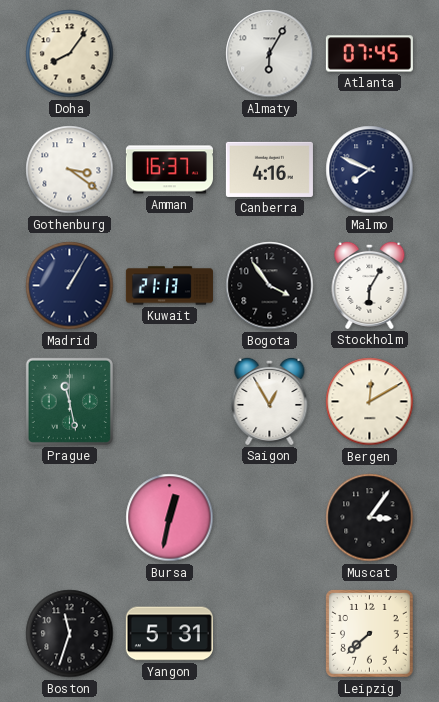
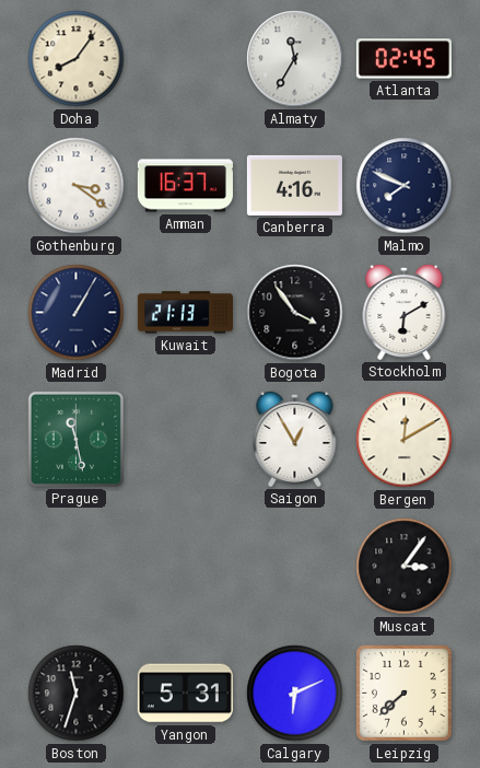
Almaty: 6:05 -> 11:35
Atlanta: 07:45 -> 02:45
Stockholm: 6:05 -> 6:10
Bursa: 12:32 -> none
Calgary: none -> 6:11
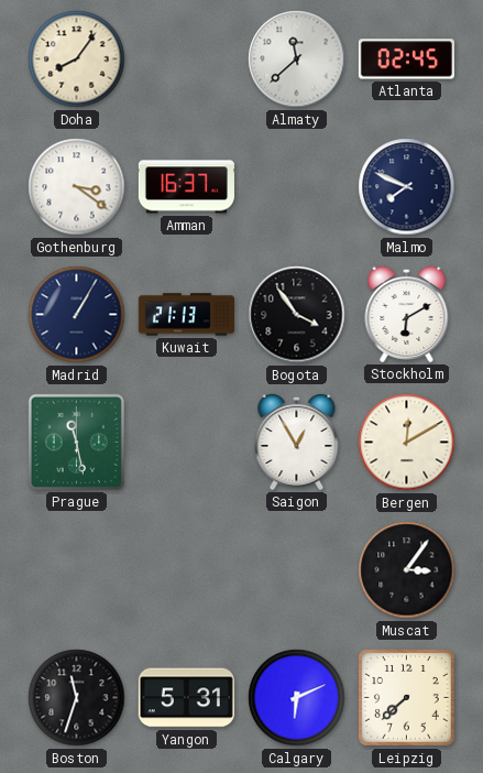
Almaty: 11:35 -> 11:38
Canberra: 4:16 -> none
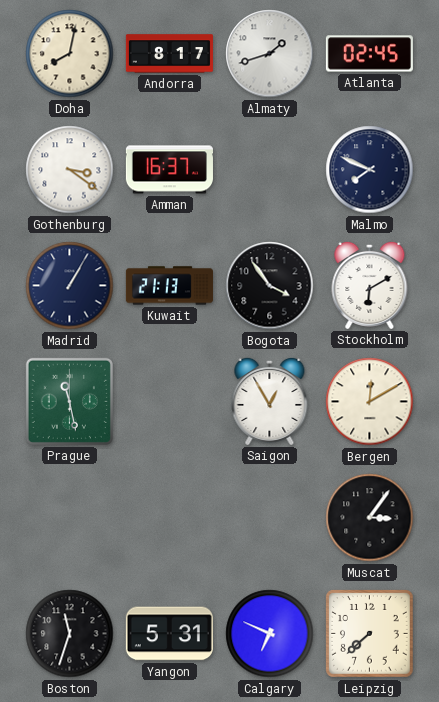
Doha: 8:06 -> 8:02
Andorra: none -> 8:17
Almaty: 11:38 -> 1:42
Calgary: 6:11 -> 6:49
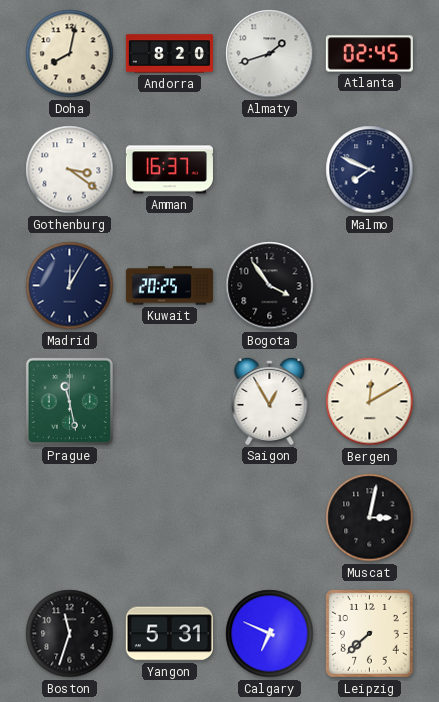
Andorra: 8:17 -> 8:20
Madrid: 1:05 -> 12:05
Kuwait: 21:13 -> 20:25
Stockholm: 6:10 -> none
Muscat: 3:06 -> 3:02
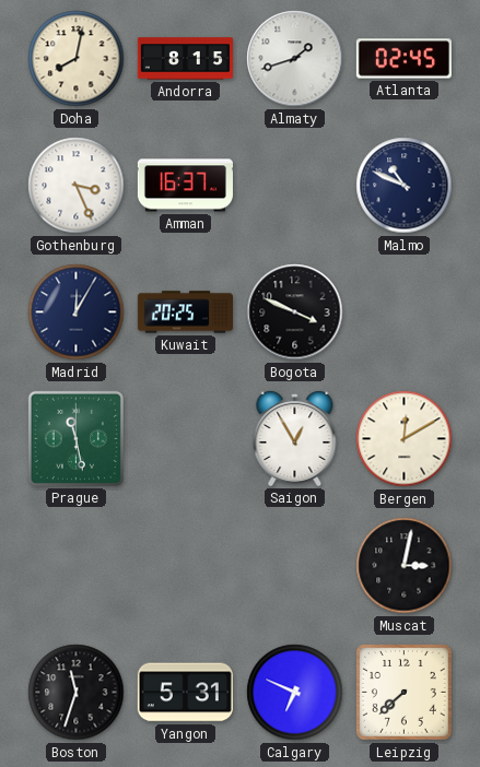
Andorra: 8:20 -> 8:15
Gothenburg: 3:21 -> 3:26
Malmo: 7:49 -> 10:49
Bogota: 3:54 -> 3:49
